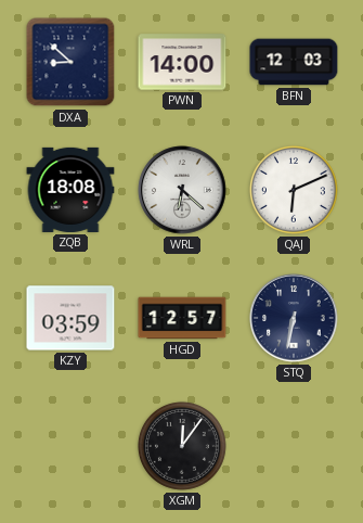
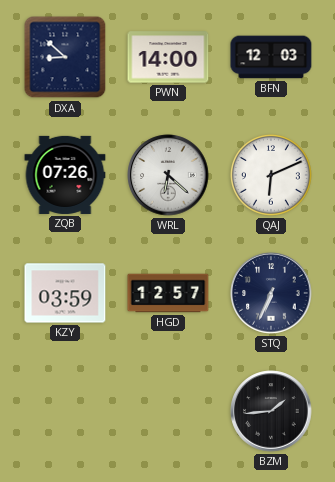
ZQB: 18:08 -> 07:26
STQ: 6:32 -> 6:34
XGM: 12:06 -> none
BZM: none -> 1:44
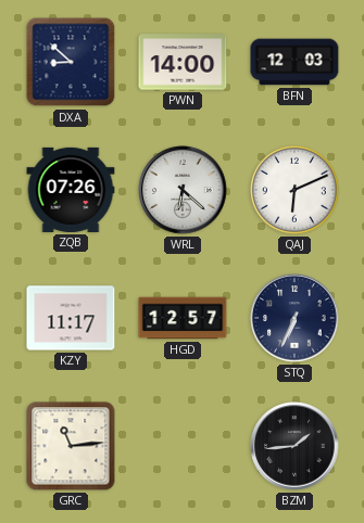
KZY: 03:59 -> 11:17
GRC: none -> 11:14
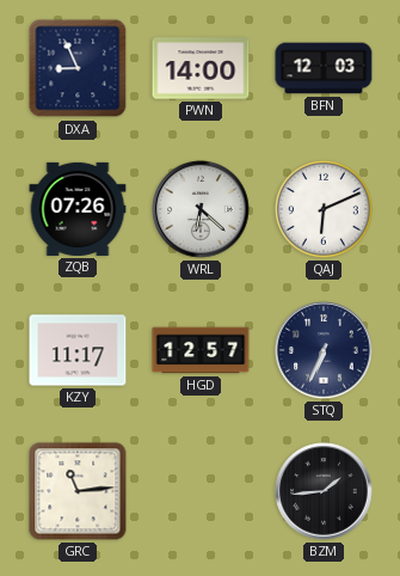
DXA: 8:52 -> 8:56
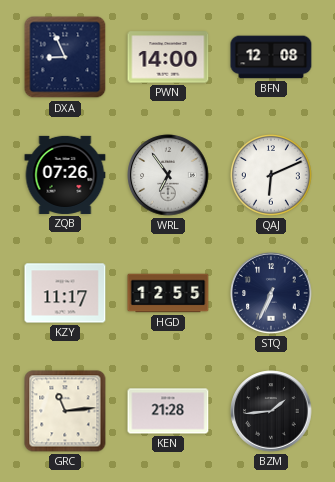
BFN: 12:03 -> 12:08
WRL: 6:22 -> 6:54
HGD: 12:57 -> 12:55
KEN: none -> 21:28
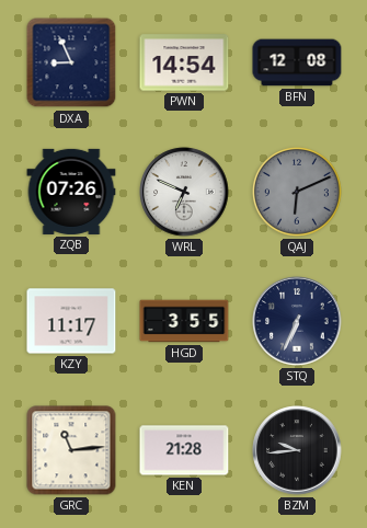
PWN: 14:00 -> 14:54
WRL: 6:54 -> 6:49
QAJ dial: white -> grey
HGD: 12:55 -> 3:55
BZM: 1:44 -> 9:44
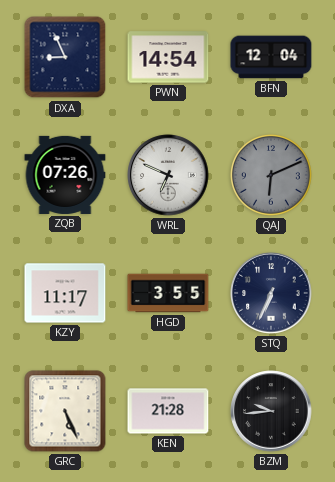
BFN: 12:08 -> 12:04
GRC: 11:14 -> 5:26
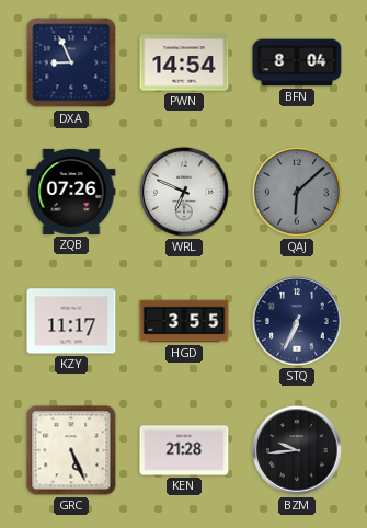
BFN: 12:04 -> 8:04
QAJ: 6:11 -> 6:08
